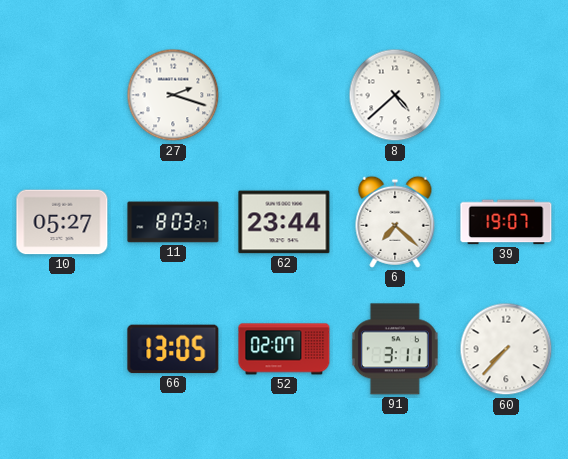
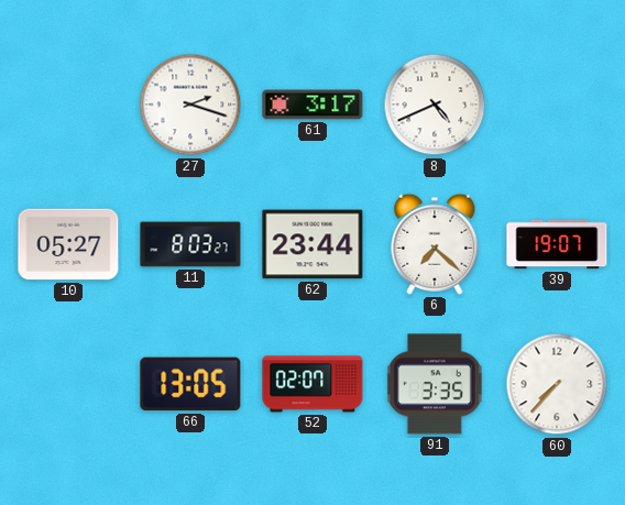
61: none -> 3:17
8: 4:38 -> 4:41
91: 3:11 -> 3:35
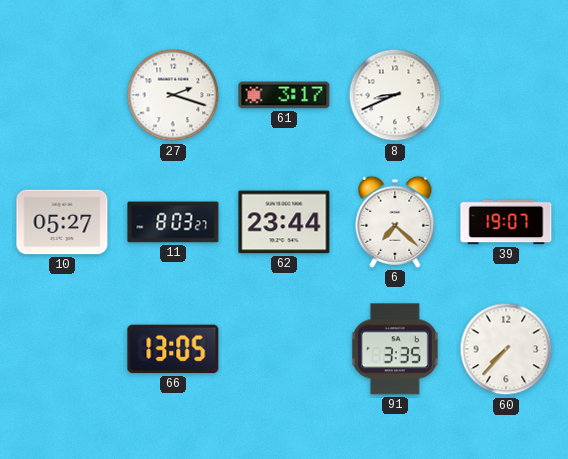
8: 4:41 -> 8:41
52: 02:07 -> none
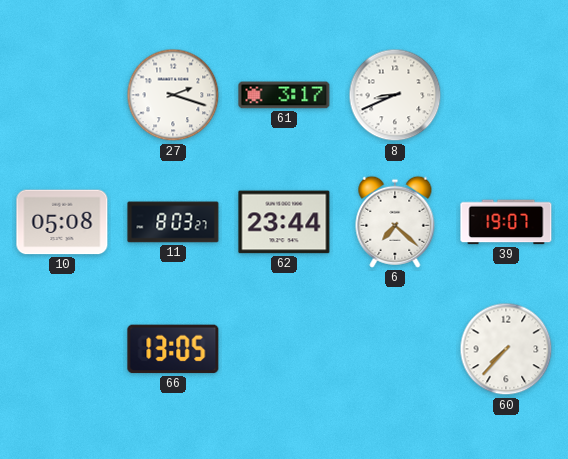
10: 05:27 -> 05:08
91: 3:35 -> none
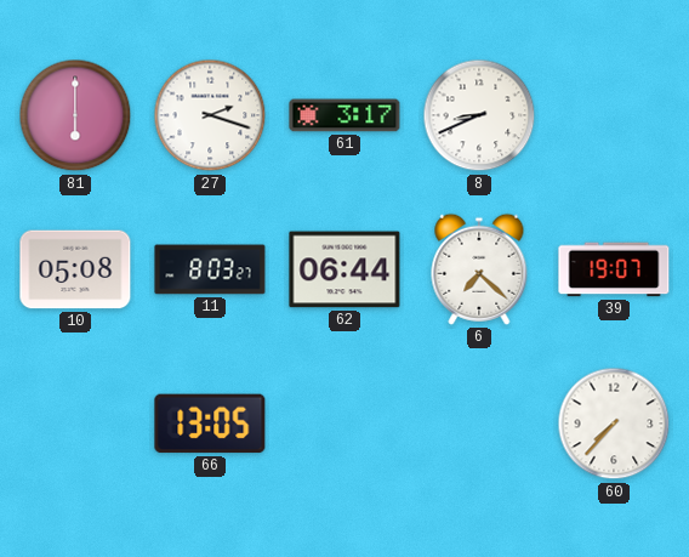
81: none -> 6:00
62: 23:44 -> 06:44
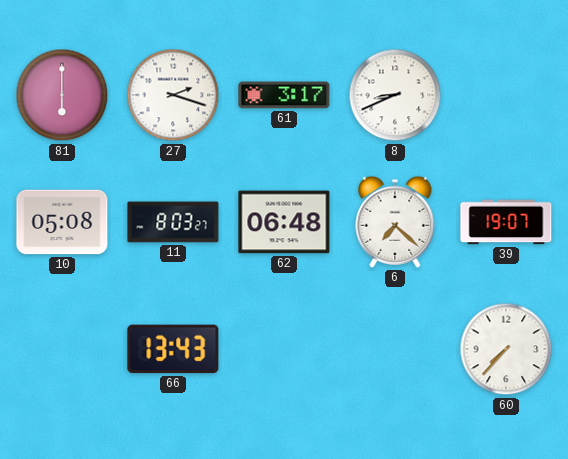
62: 06:44 -> 06:48
66: 13:05 -> 13:43
